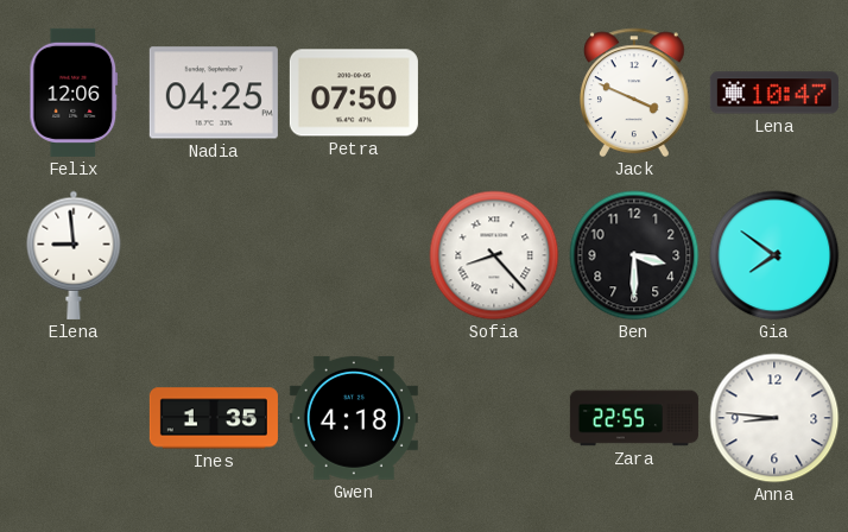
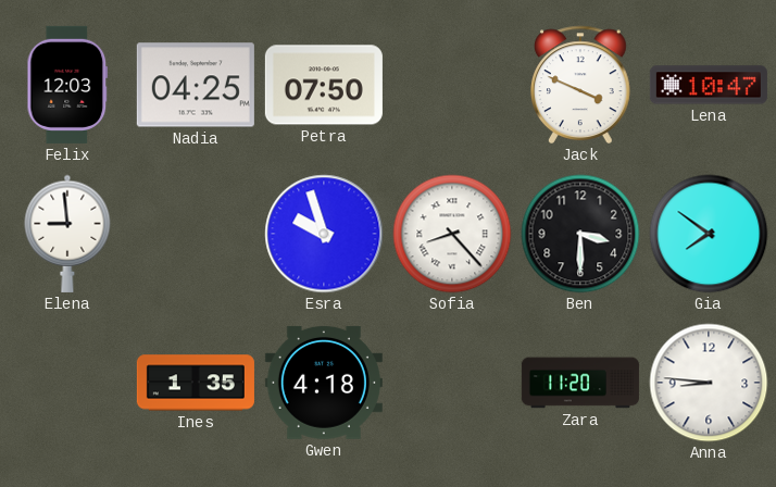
Felix: 12:06 -> 12:03
Esra: none -> 9:57
Zara: 22:55 -> 11:20
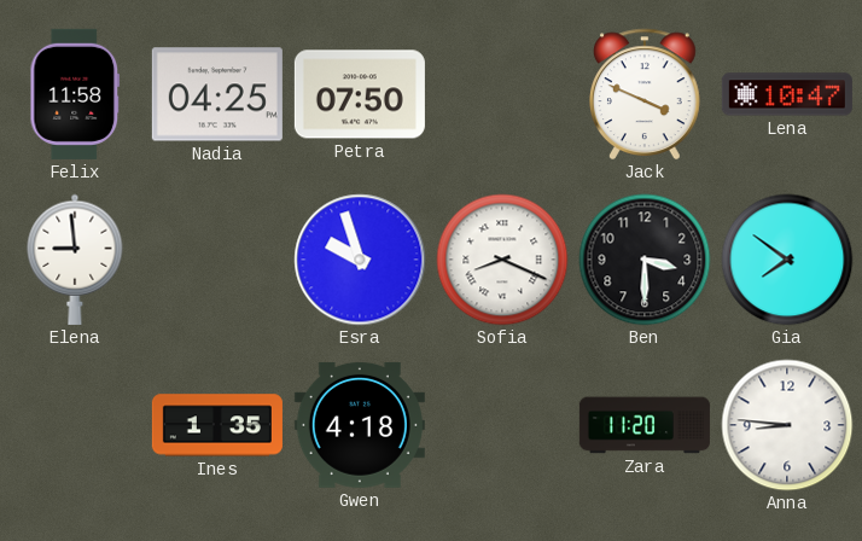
Felix: 12:03 -> 11:58
Sofia: 8:23 -> 8:19
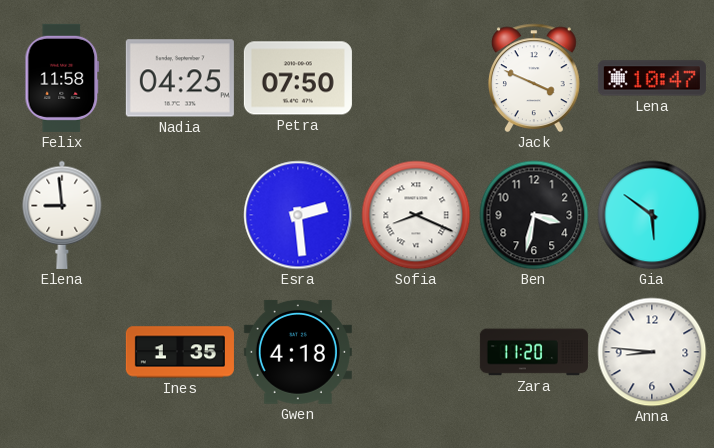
Esra: 9:57 -> 2:29
Ben: 3:30 -> 3:32
Gia: 7:51 -> 5:51
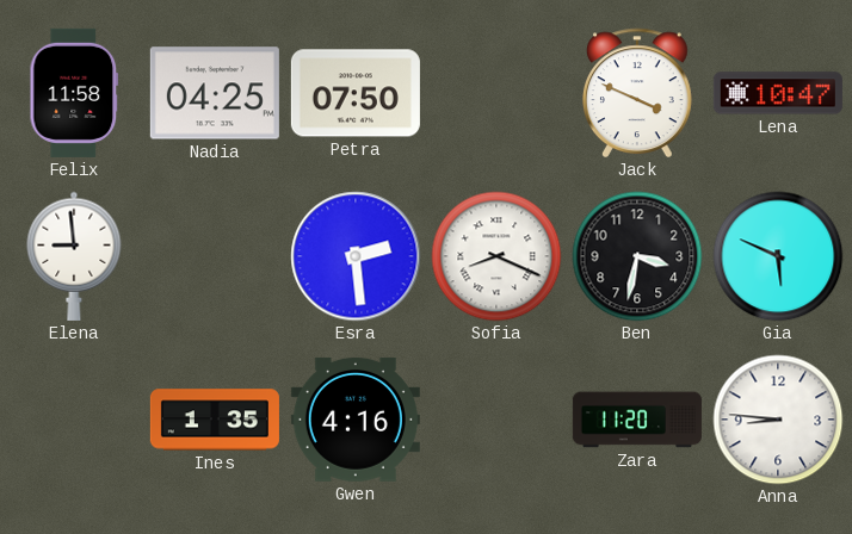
Gia: 5:51 -> 5:49
Gwen: 4:18 -> 4:16
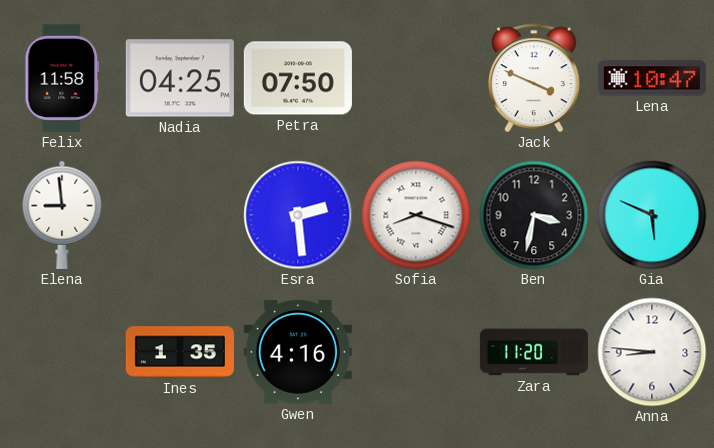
Sofia: 8:19 -> 8:18
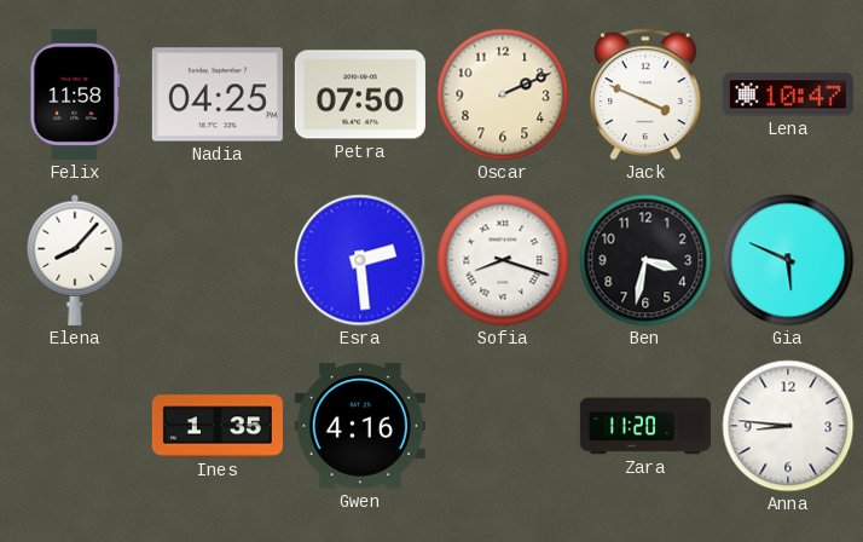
Oscar: none -> 2:11
Elena: 8:59 -> 8:07
